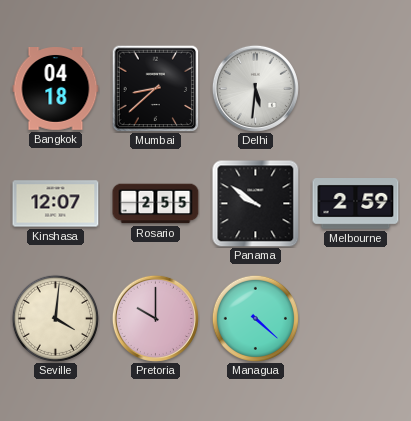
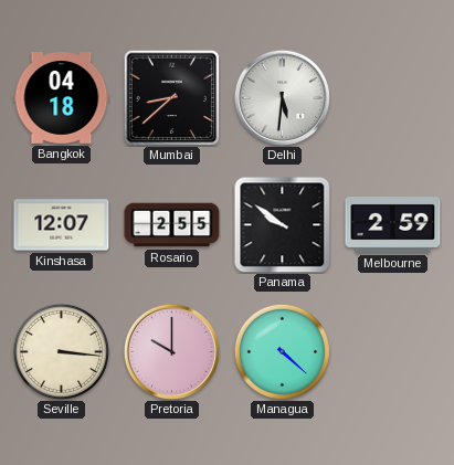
Seville: 4:01 -> 3:16
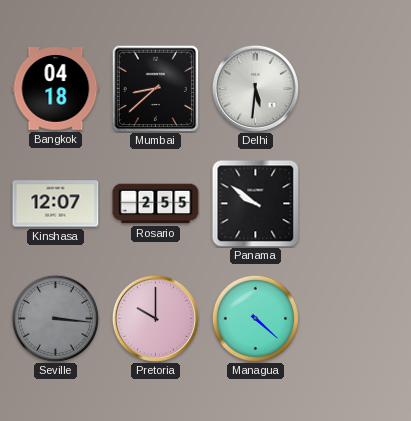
Melbourne: 2:59 -> none
Seville dial: cream -> grey
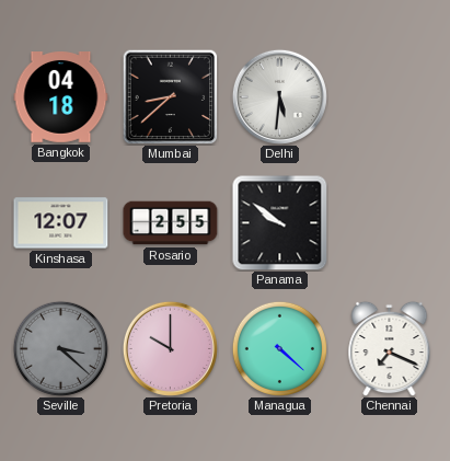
Seville: 3:16 -> 3:22
Chennai: none -> 7:19
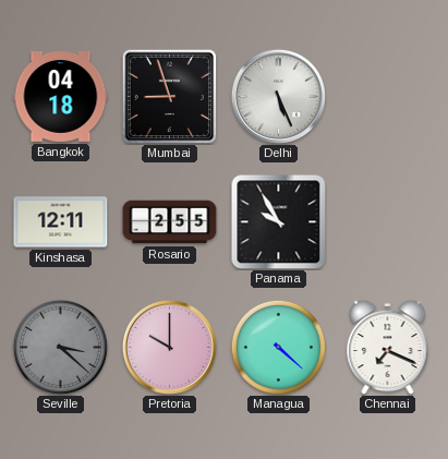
Mumbai: 8:38 -> 8:57
Delhi: 5:31 -> 5:26
Kinshasa: 12:07 -> 12:11
Panama: 9:51 -> 9:55
